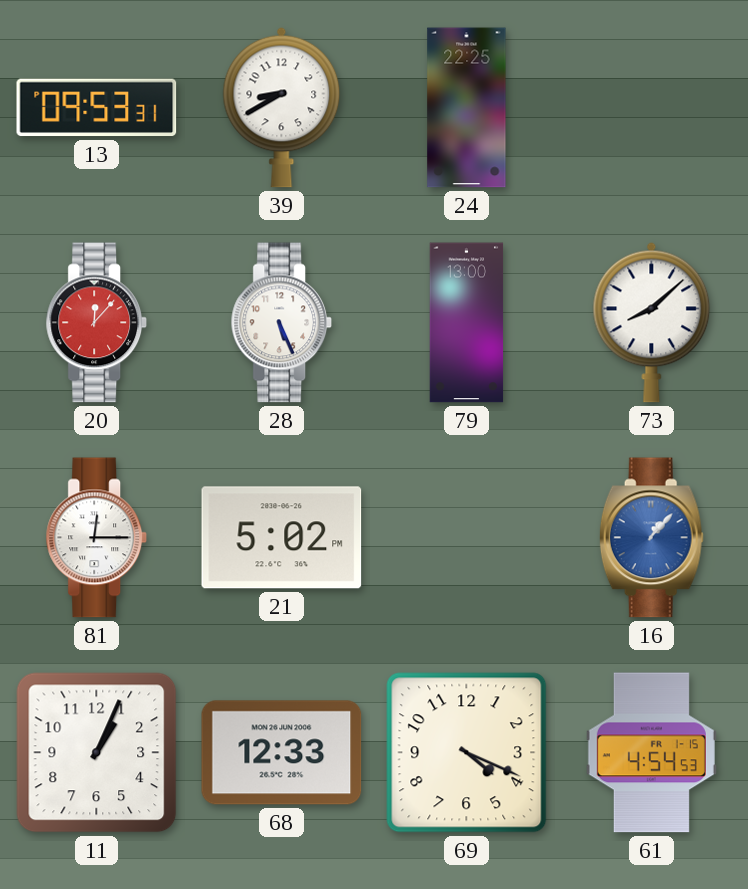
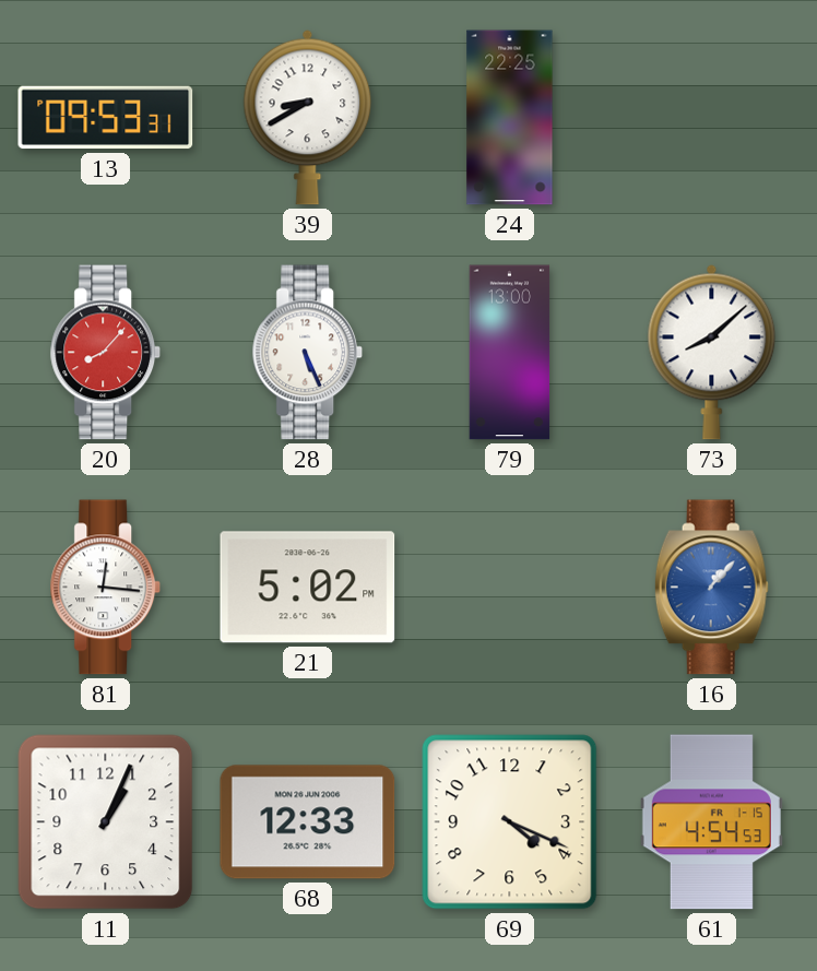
20: 12:07 -> 8:07
81: 12:15 -> 12:16
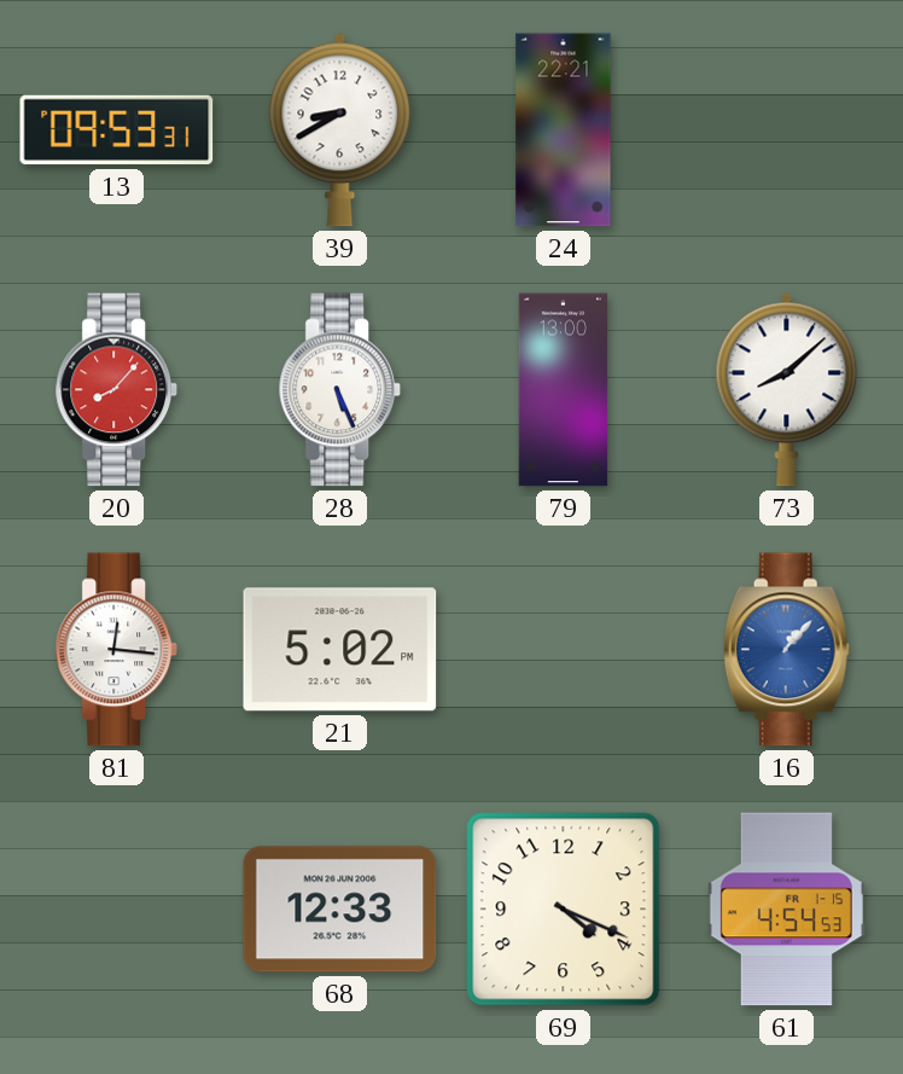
24: 22:25 -> 22:21
11: 1:04 -> none
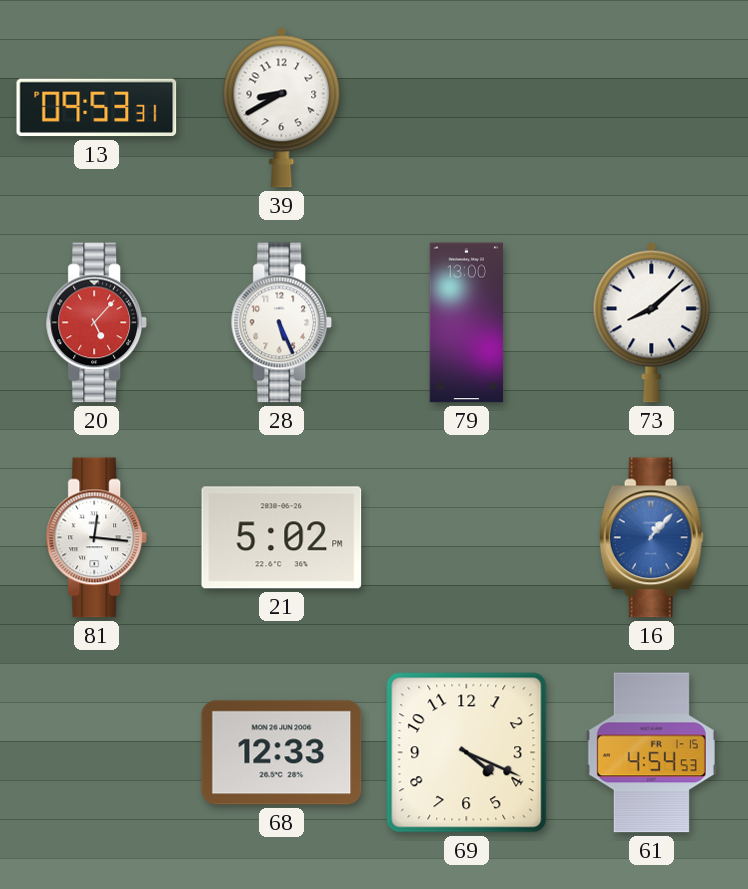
24: 22:21 -> none
20: 8:07 -> 5:07
